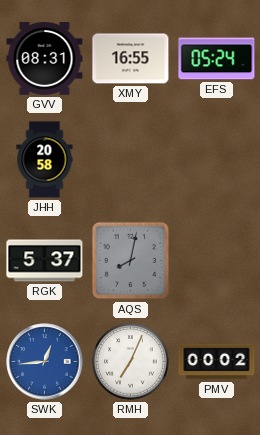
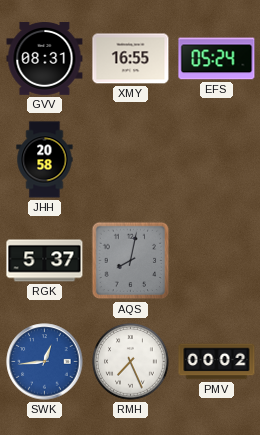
RMH: 7:04 -> 7:26
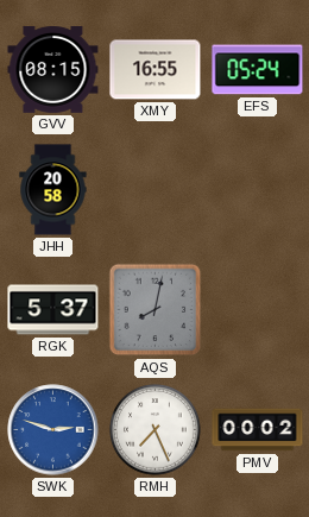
GVV: 08:31 -> 08:15
SWK: 12:44 -> 2:48
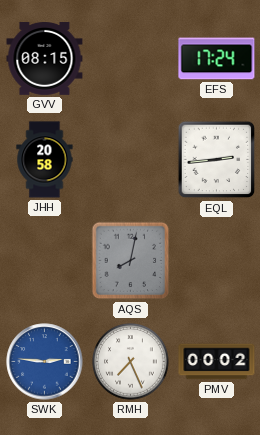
XMY: 16:55 -> none
EFS: 05:24 -> 17:24
EQL: none -> 2:44
RGK: 5:37 -> none
SWK: 2:48 -> 2:46
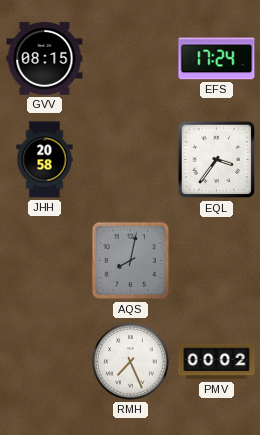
EQL: 2:44 -> 3:36
SWK: 2:46 -> none
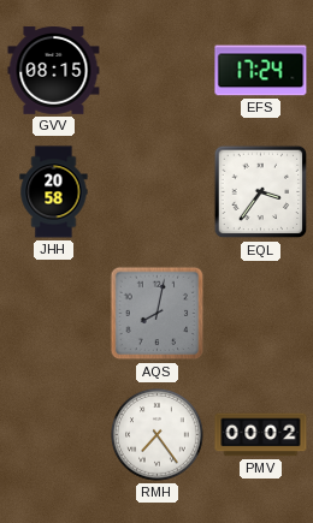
RMH: 7:26 -> 7:24
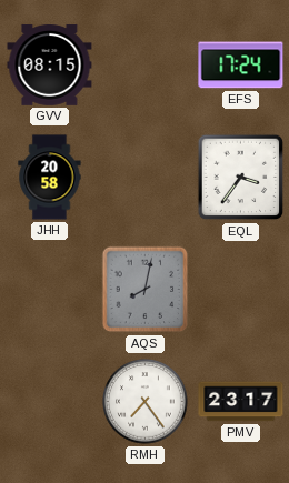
PMV: 00:02 -> 23:17
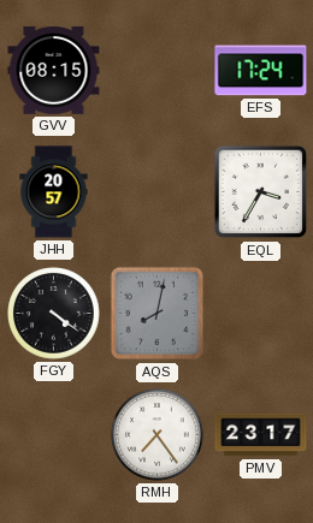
JHH: 20:58 -> 20:57
EQL: 3:36 -> 3:35
FGY: none -> 4:21
